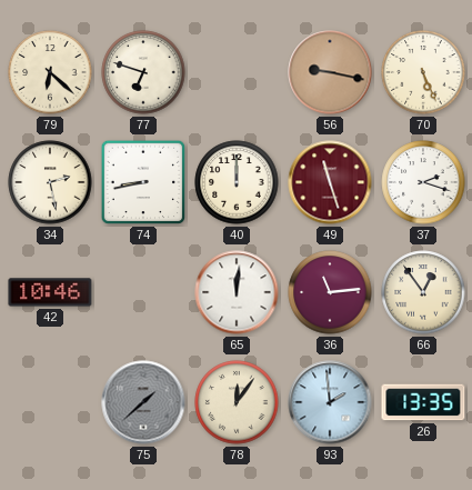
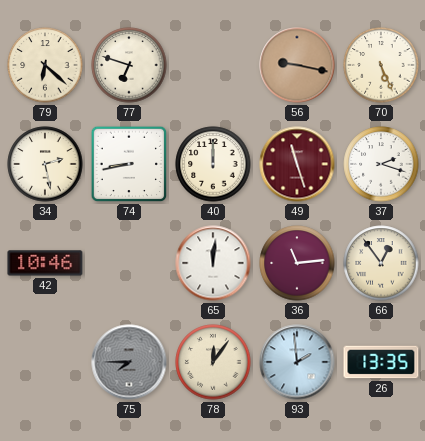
75: 1:38 -> 7:45
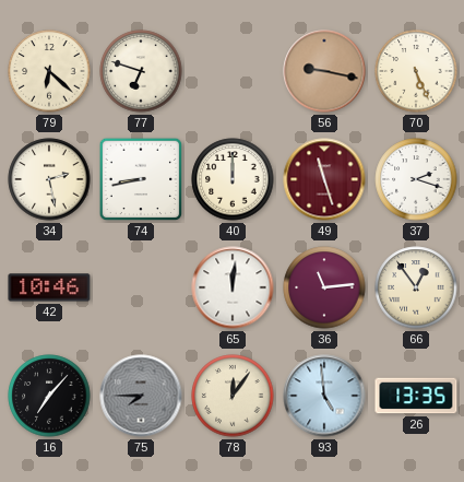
16: none -> 7:07
93: 1:59 -> 4:59
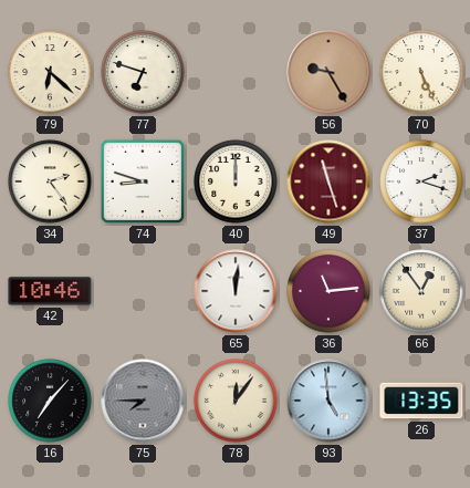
56: 9:17 -> 9:25
34: 2:28 -> 2:24
74: 8:43 -> 8:48
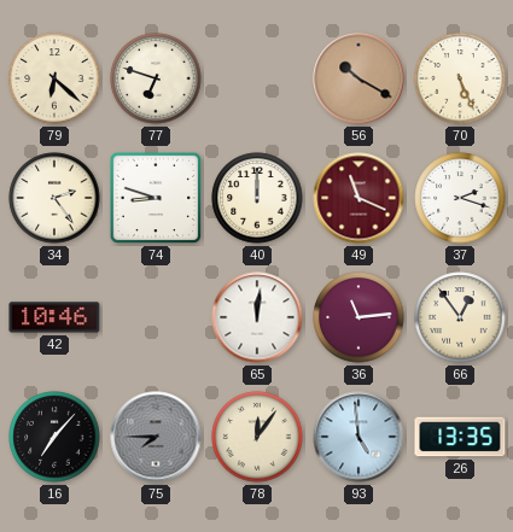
56: 9:25 -> 10:20
49: 11:27 -> 11:19
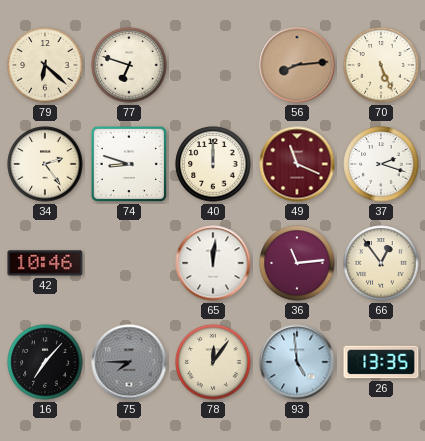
56: 10:20 -> 8:14
